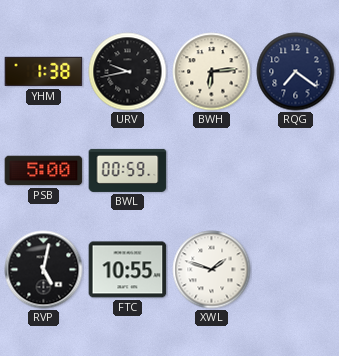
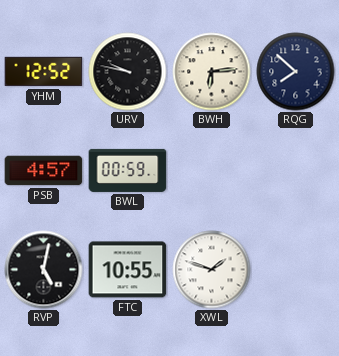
YHM: 1:38 -> 12:52
URV: 9:43 -> 9:47
RQG: 7:21 -> 7:52
PSB: 5:00 -> 4:57
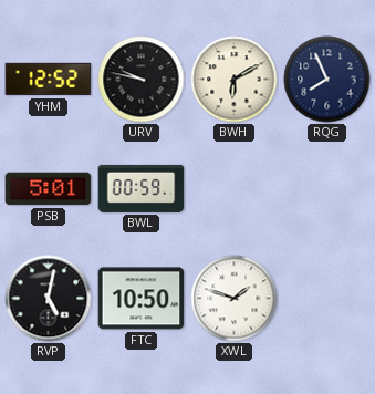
BWH: 6:14 -> 6:10
RQG: 7:52 -> 7:56
PSB: 4:57 -> 5:01
FTC: 10:55 -> 10:50
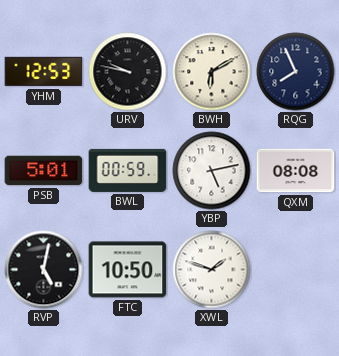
YHM: 12:52 -> 12:53
YBP: none -> 5:13
QXM: none -> 08:08
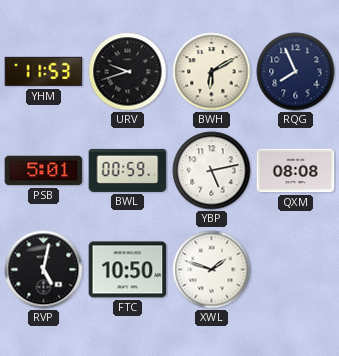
YHM: 12:53 -> 11:53
URV: 9:47 -> 9:42
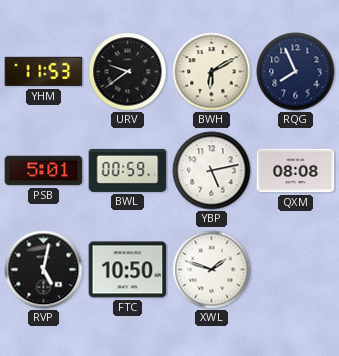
URV: 9:42 -> 9:39
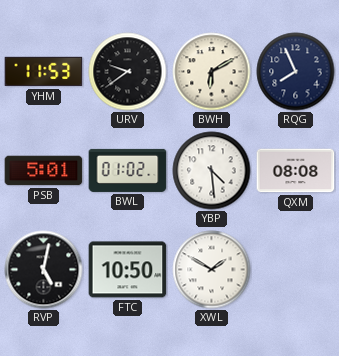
BWL: 00:59 -> 01:02
YBP: 5:13 -> 4:29
XWL: 1:48 -> 1:50
